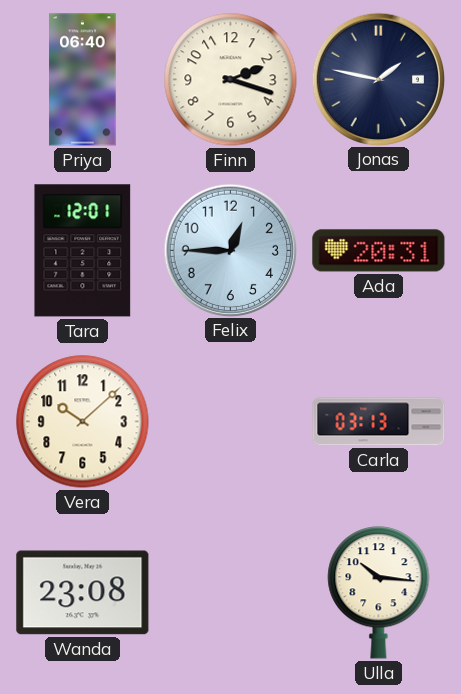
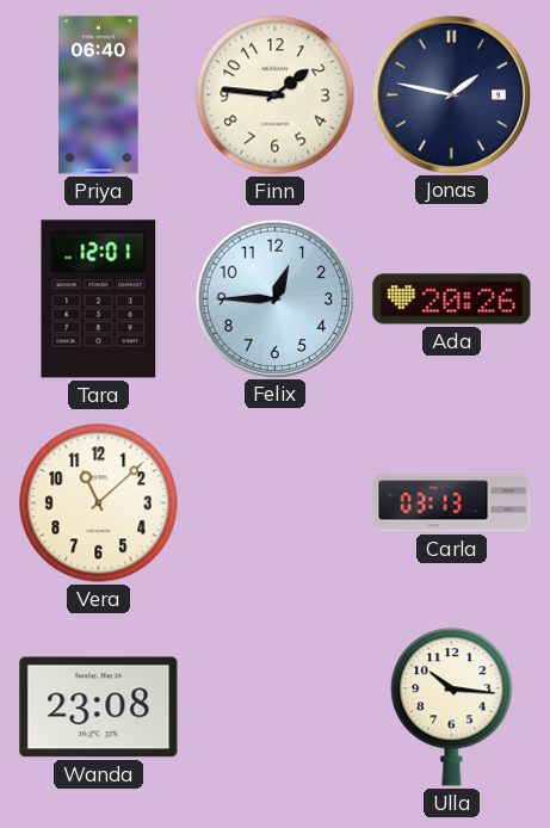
Finn: 2:18 -> 1:46
Ada: 20:31 -> 20:26
Vera: 10:08 -> 11:08
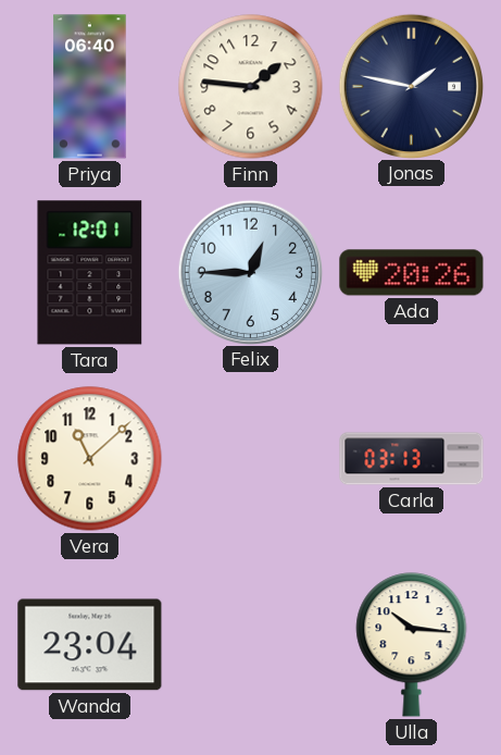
Wanda: 23:08 -> 23:04
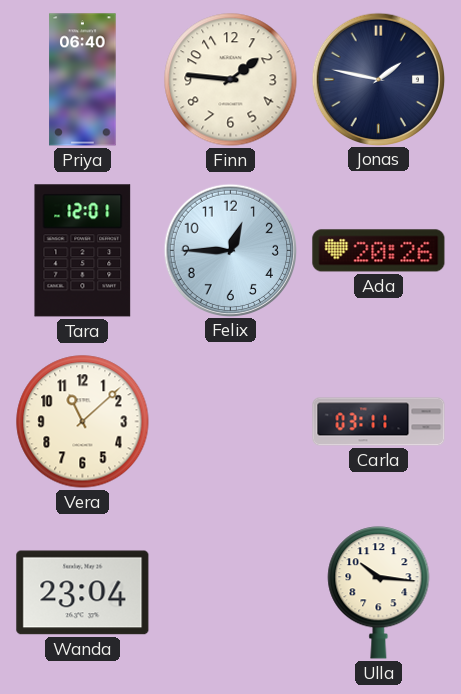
Carla: 03:13 -> 03:11
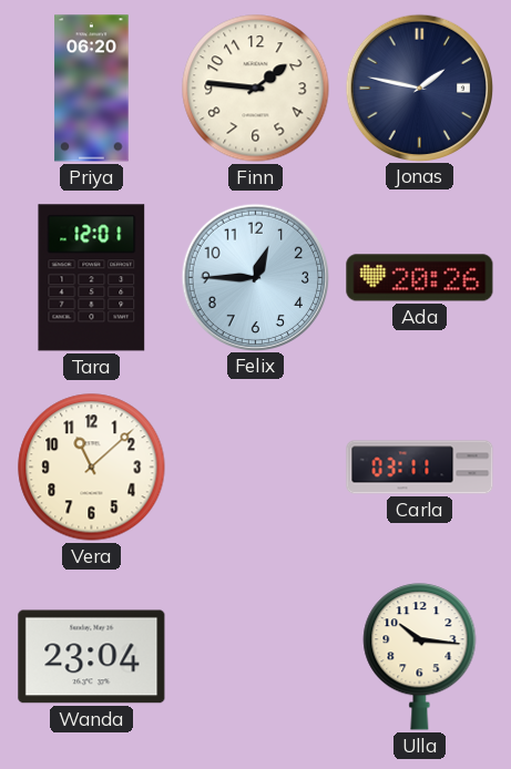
Priya: 06:40 -> 06:20
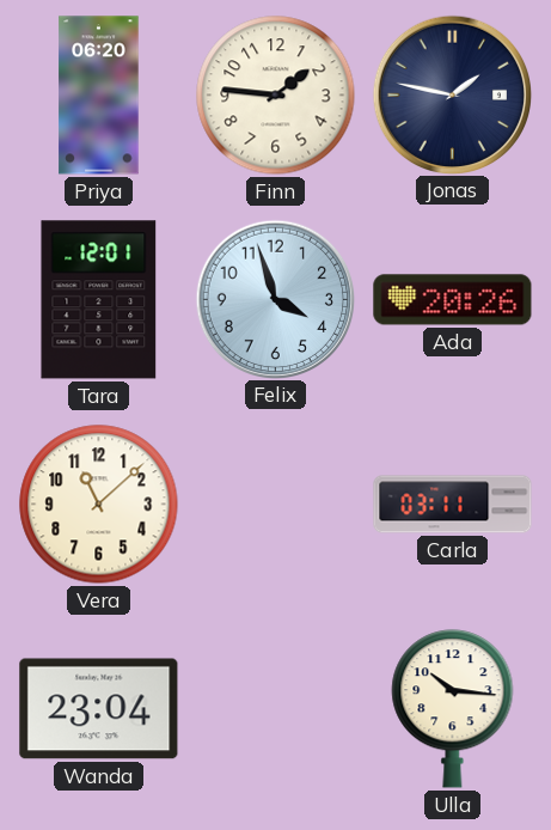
Felix: 12:45 -> 3:57
